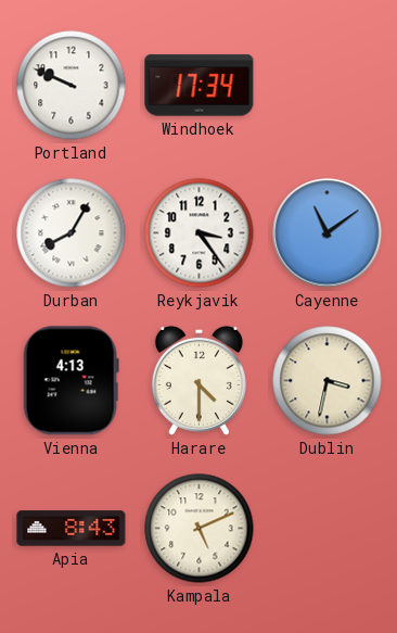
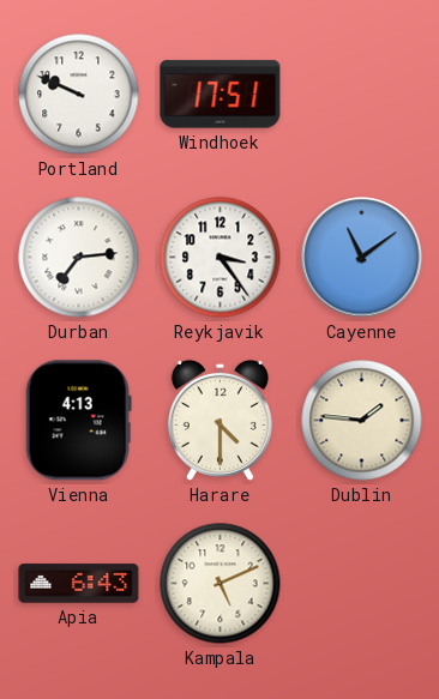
Windhoek: 17:34 -> 17:51
Durban: 8:05 -> 7:14
Dublin: 3:32 -> 1:46
Apia: 8:43 -> 6:43
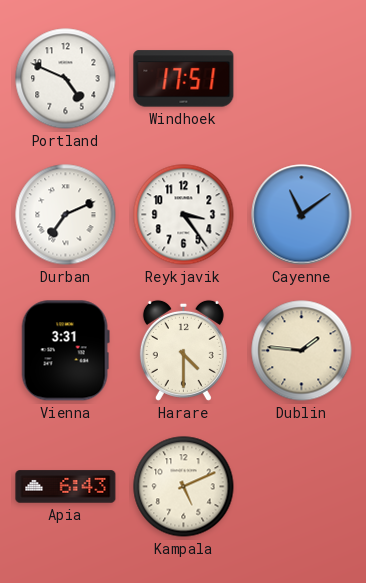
Portland: 9:49 -> 4:49
Durban: 7:14 -> 7:11
Vienna: 4:13 -> 3:31
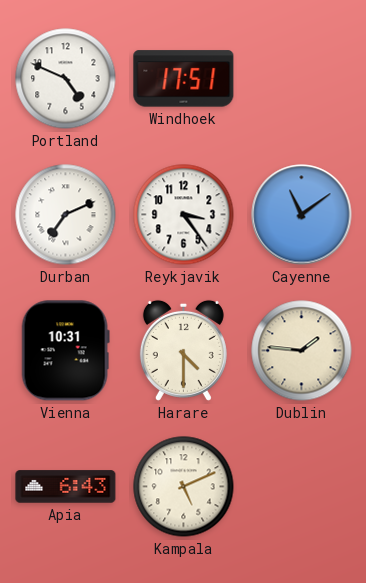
Vienna: 3:31 -> 10:31
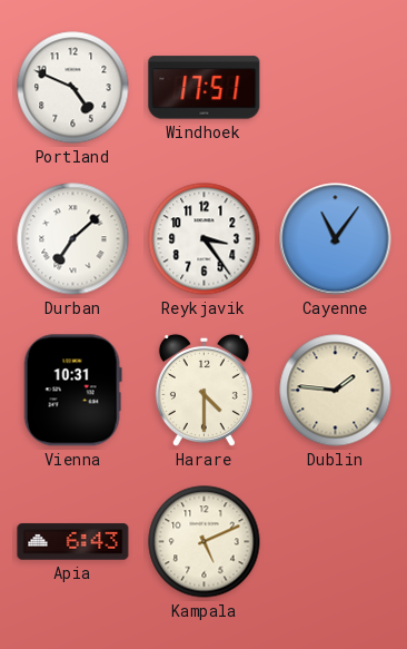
Durban: 7:11 -> 7:08
Cayenne: 11:09 -> 11:06
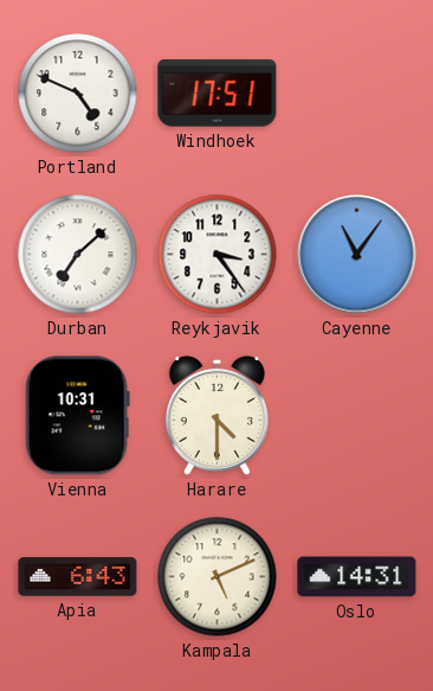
Dublin: 1:46 -> none
Oslo: none -> 14:31
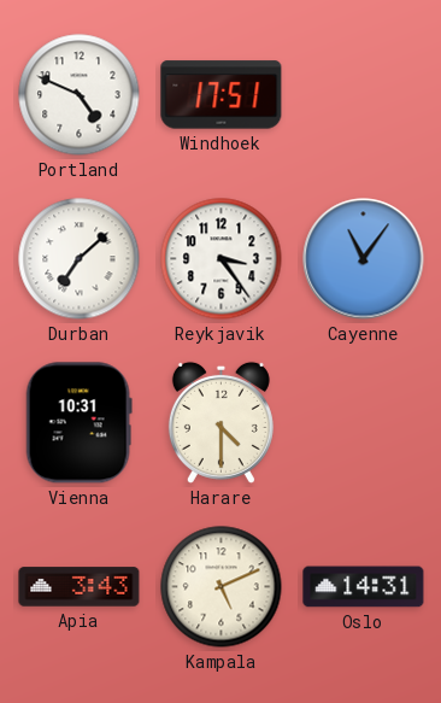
Apia: 6:43 -> 3:43
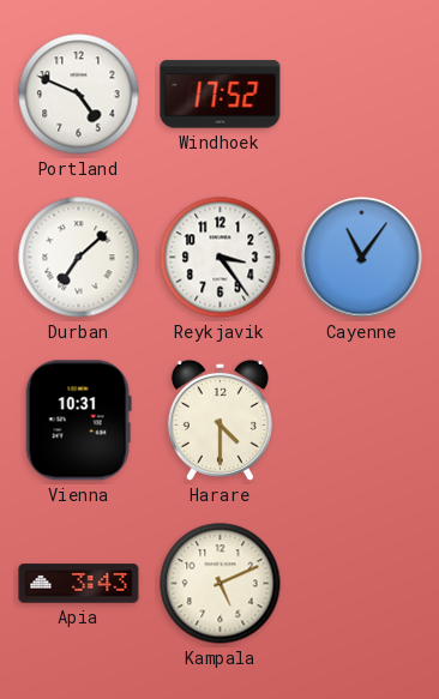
Windhoek: 17:51 -> 17:52
Oslo: 14:31 -> none
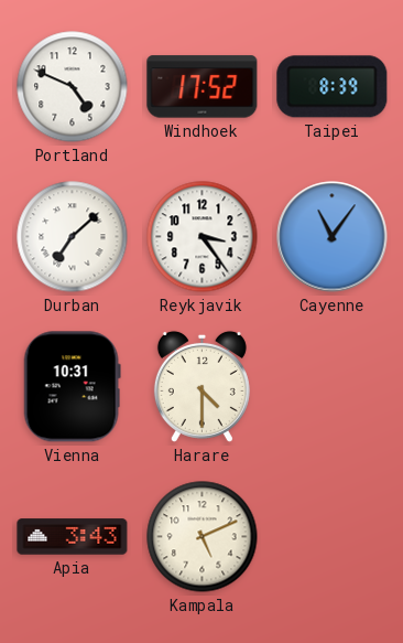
Taipei: none -> 8:39
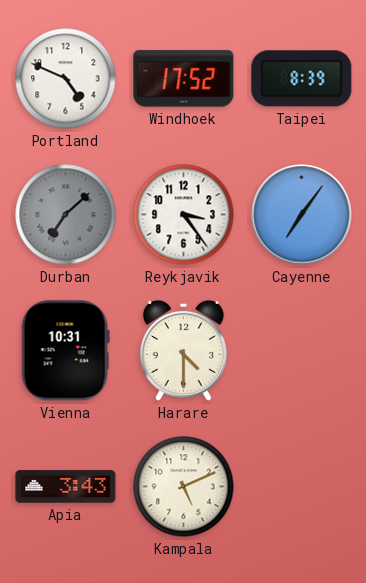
Durban dial: white -> grey
Cayenne: 11:06 -> 7:06
